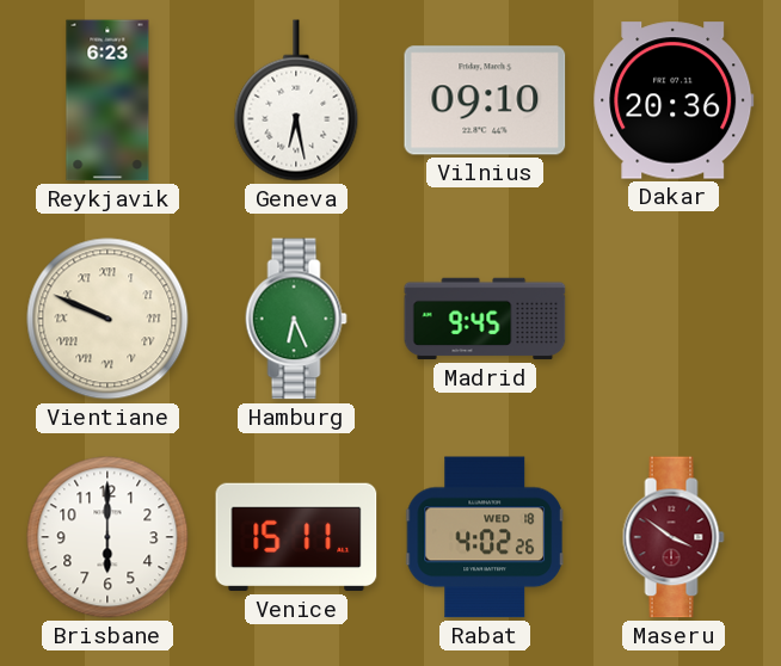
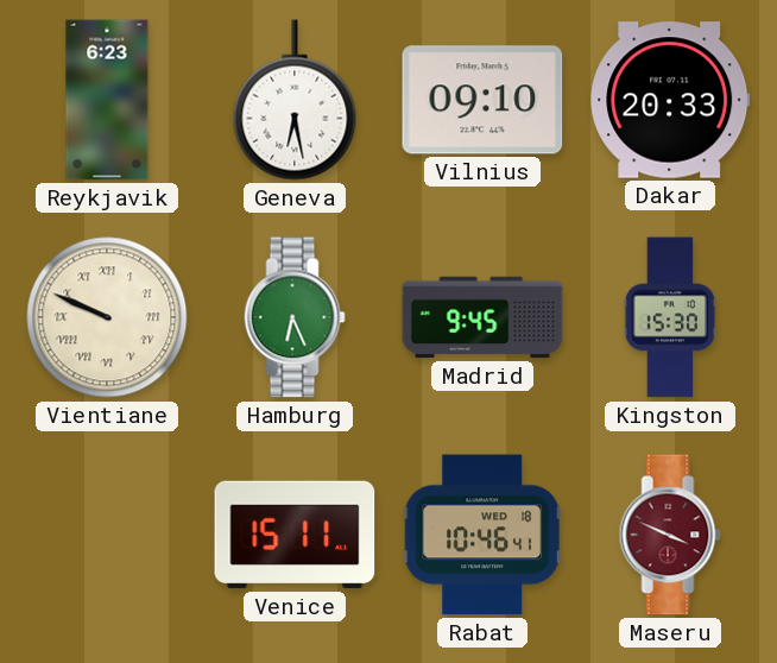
Dakar: 20:36 -> 20:33
Kingston: none -> 15:30
Brisbane: 6:00 -> none
Rabat: 4:02 -> 10:46
Maseru: 3:51 -> 3:49
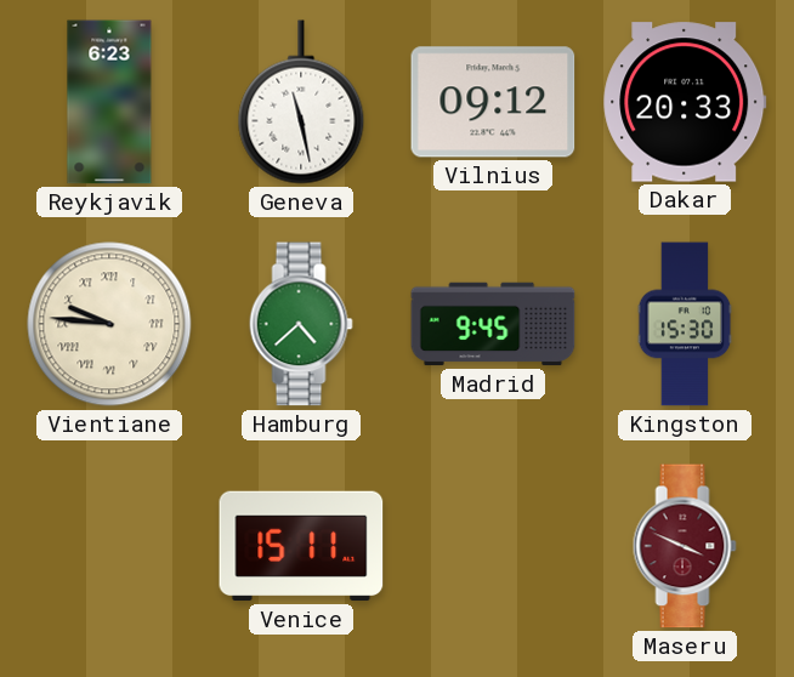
Geneva: 6:28 -> 11:28
Vilnius: 09:10 -> 09:12
Vientiane: 9:49 -> 9:46
Hamburg: 6:26 -> 4:38
Rabat: 10:46 -> none
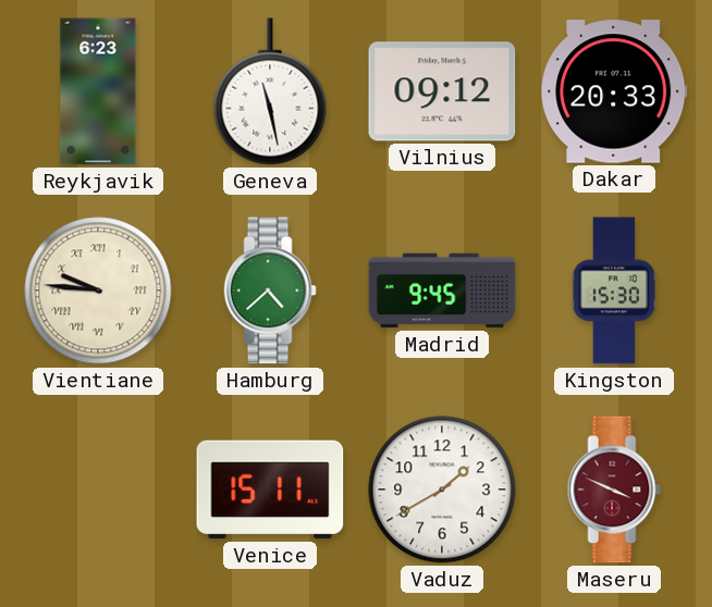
Vaduz: none -> 1:40
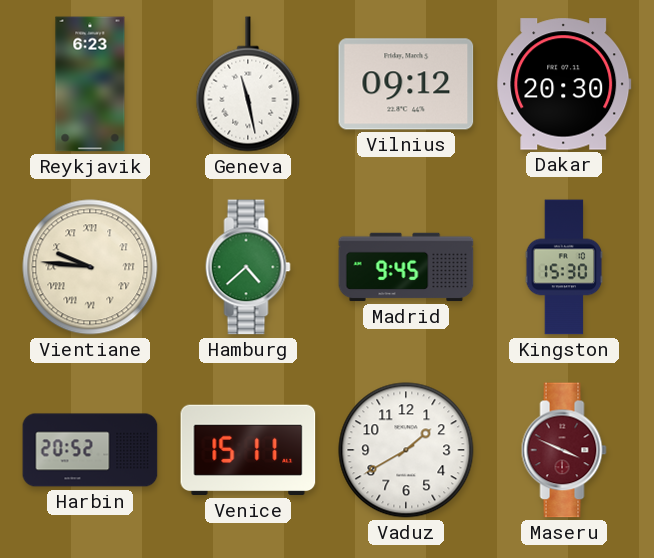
Dakar: 20:33 -> 20:30
Harbin: none -> 20:52
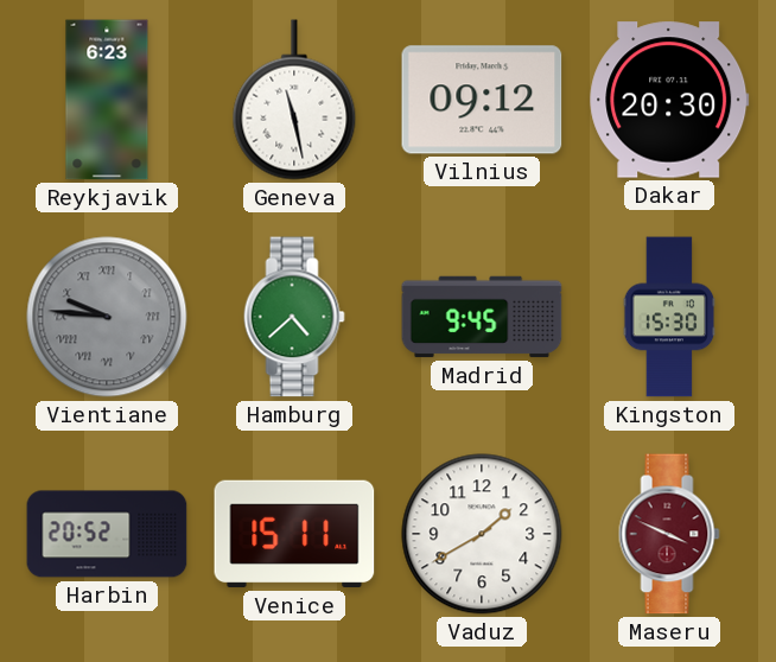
Vientiane dial: cream -> grey
